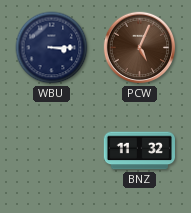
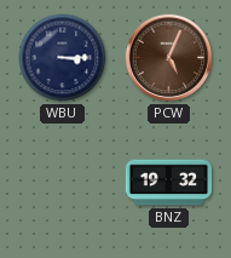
BNZ: 11:32 -> 19:32
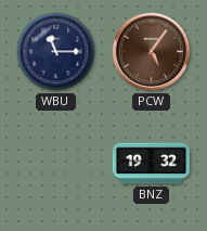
WBU: 3:15 -> 11:15
PCW: 5:04 -> 5:06
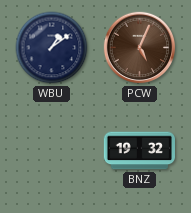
WBU: 11:15 -> 1:09
PCW: 5:06 -> 5:04
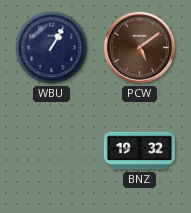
WBU: 1:09 -> 1:05
PCW: 5:04 -> 5:09
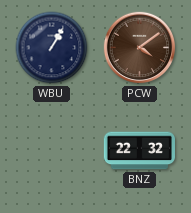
PCW: 5:09 -> 4:09
BNZ: 19:32 -> 22:32
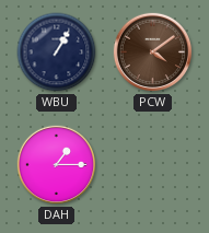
DAH: none -> 1:15
BNZ: 22:32 -> none
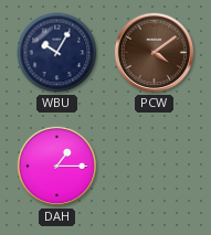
WBU: 1:05 -> 10:05
